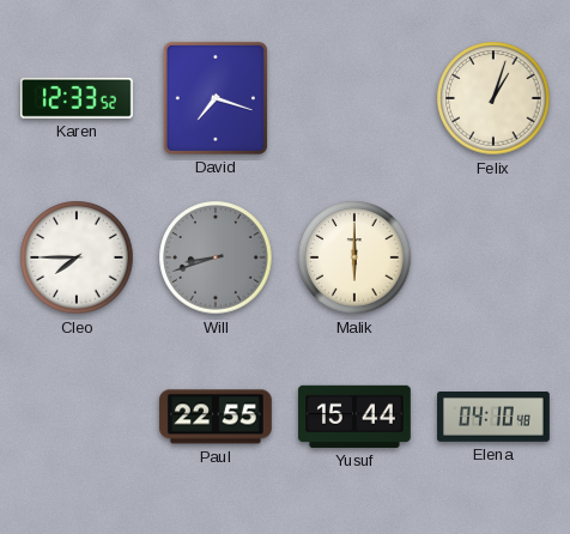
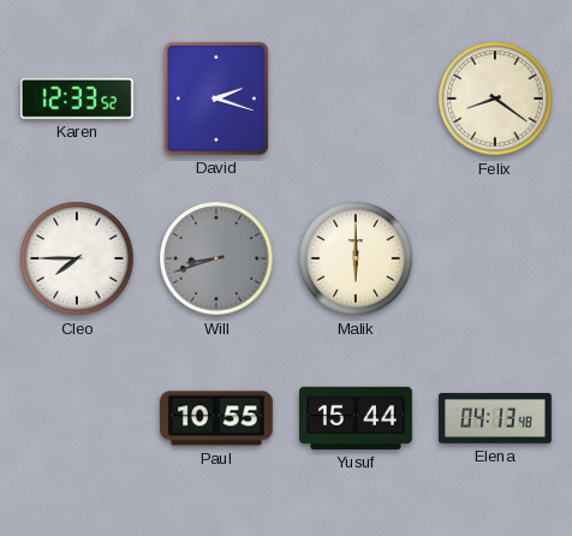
David: 7:18 -> 2:18
Felix: 1:03 -> 8:21
Paul: 22:55 -> 10:55
Elena: 04:10 -> 04:13
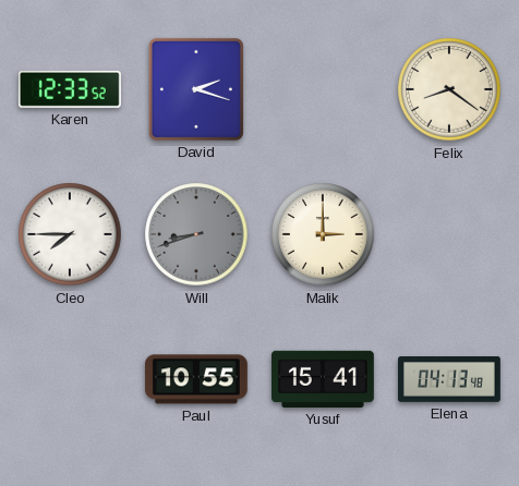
Malik: 6:00 -> 3:00
Yusuf: 15:44 -> 15:41
